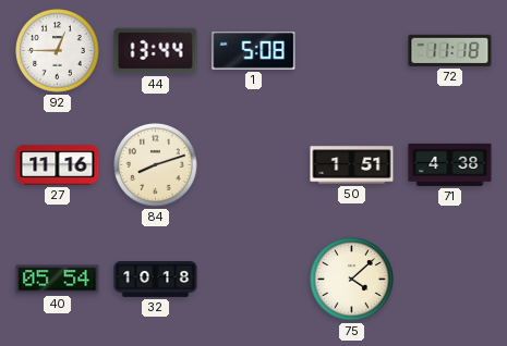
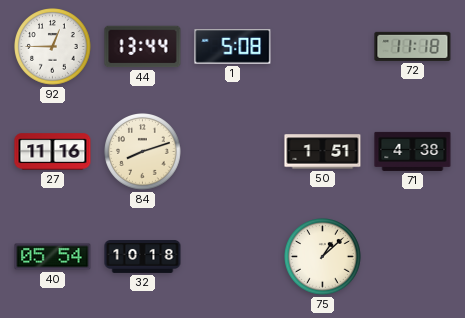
75: 4:08 -> 1:08
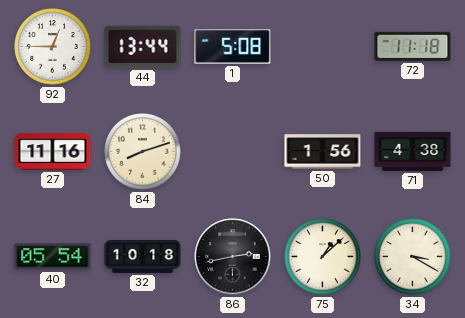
50: 1:51 -> 1:56
86: none -> 2:43
34: none -> 3:20
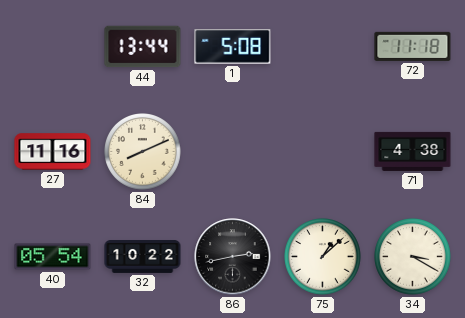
92: 12:45 -> none
84: 8:12 -> 8:11
50: 1:56 -> none
32: 10:18 -> 10:22
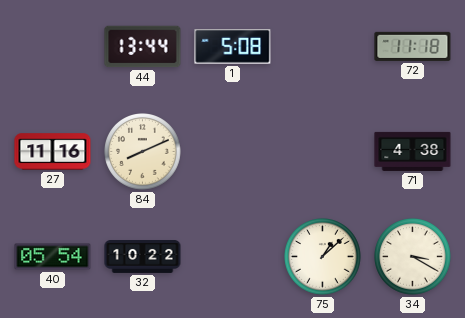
86: 2:43 -> none
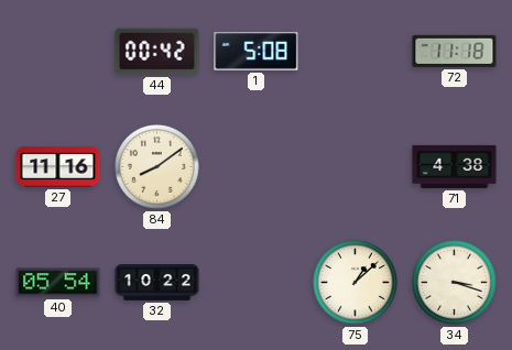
44: 13:44 -> 00:42
84: 8:11 -> 8:09
34: 3:20 -> 3:18
